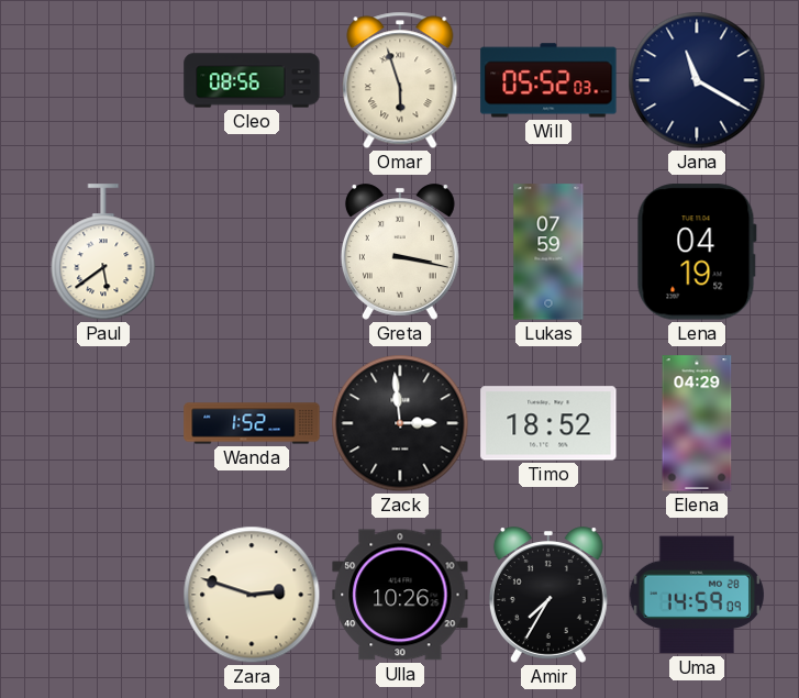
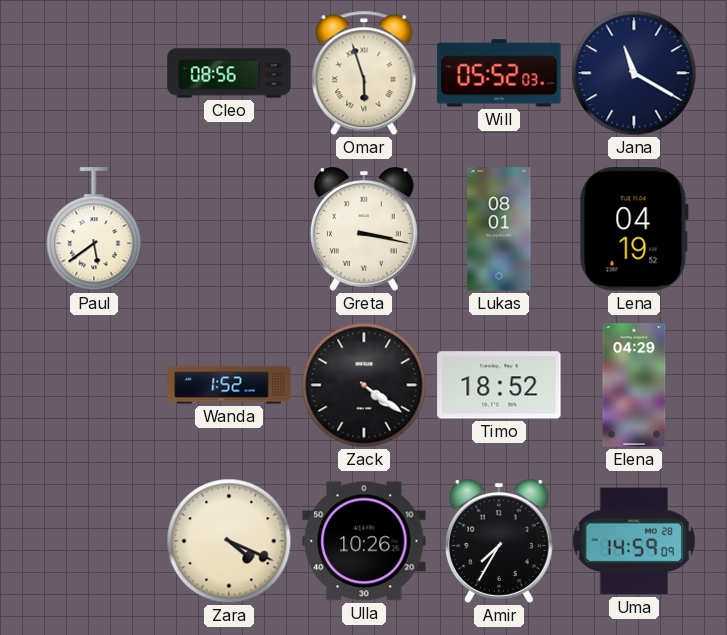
Lukas: 07:59 -> 08:01
Zack: 2:59 -> 4:21
Zara: 2:48 -> 4:19
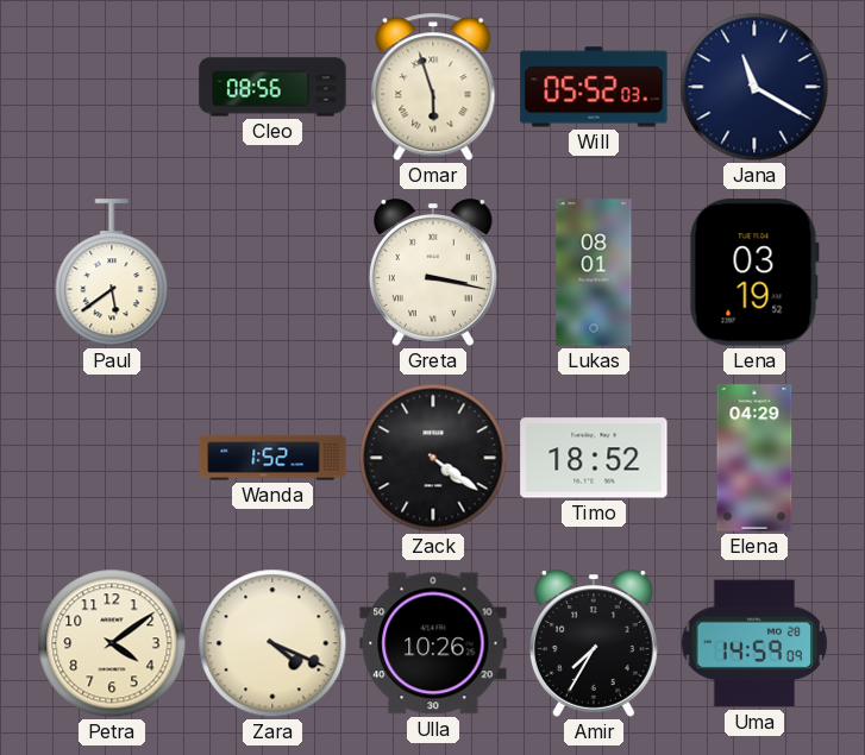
Lena: 04:19 -> 03:19
Petra: none -> 4:09
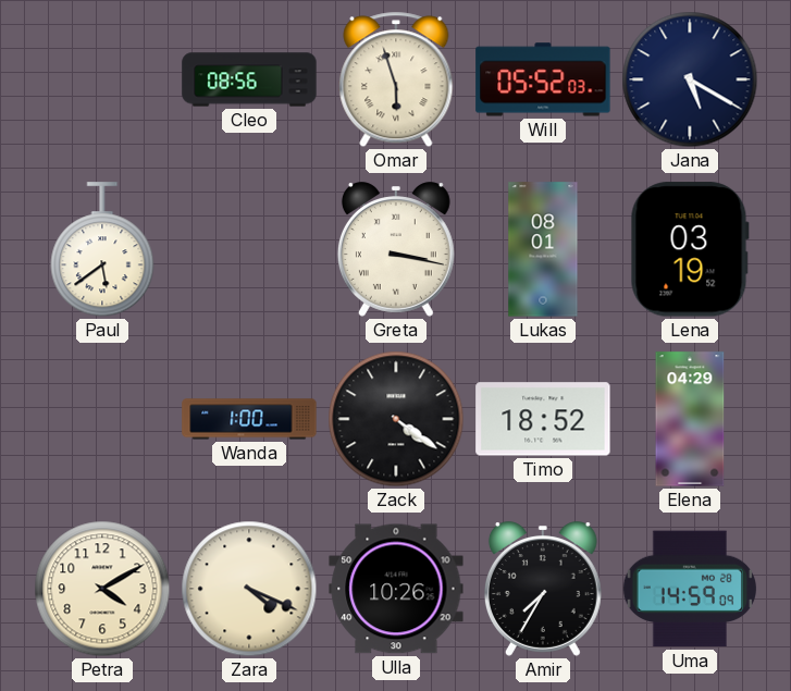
Jana: 11:20 -> 5:20
Wanda: 1:52 -> 1:00
Petra: 4:09 -> 4:10
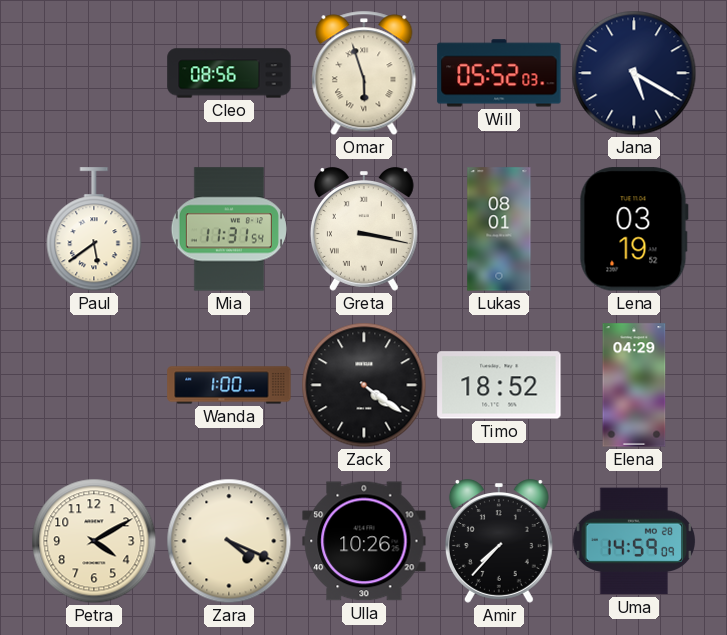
Mia: none -> 11:31
Amir: 7:35 -> 7:37
